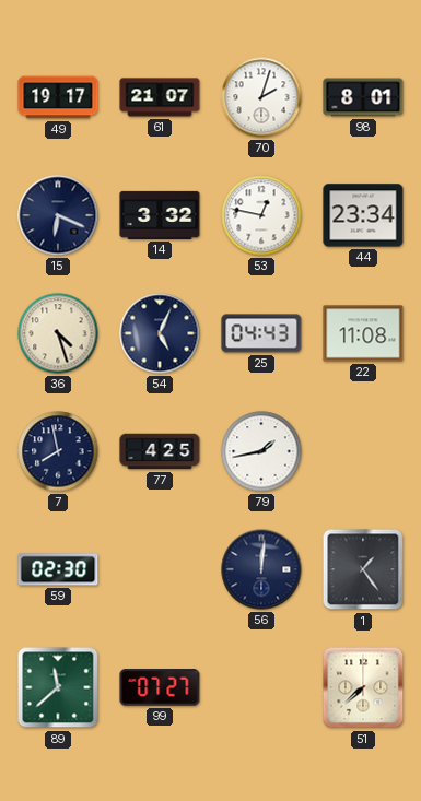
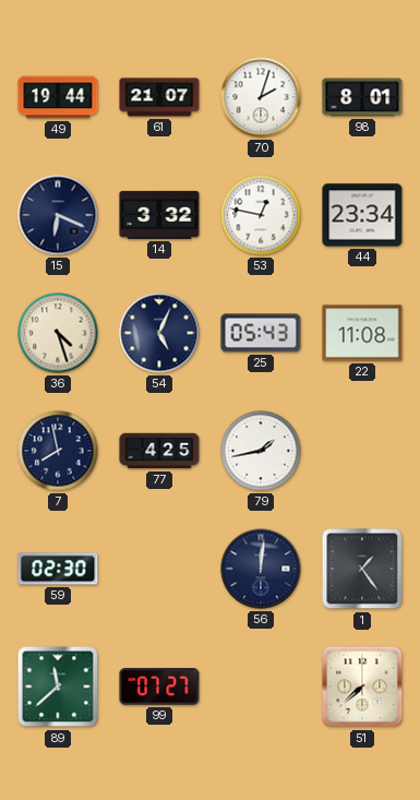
49: 19:17 -> 19:44
25: 04:43 -> 05:43
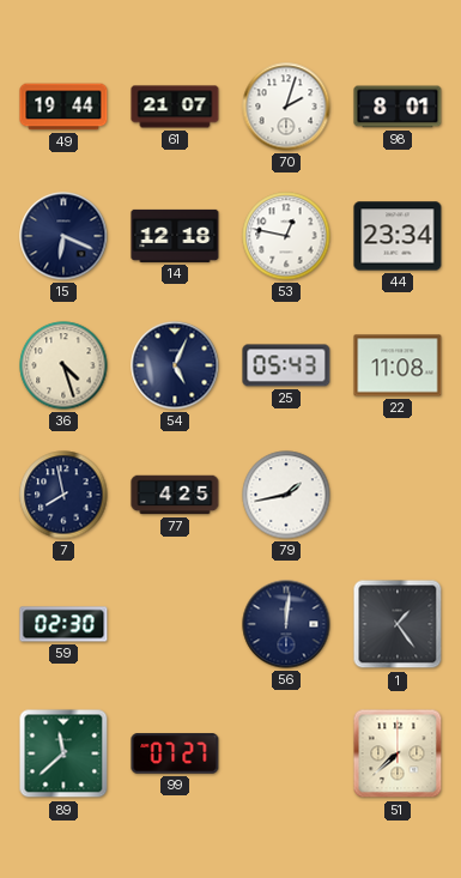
14: 3:32 -> 12:18
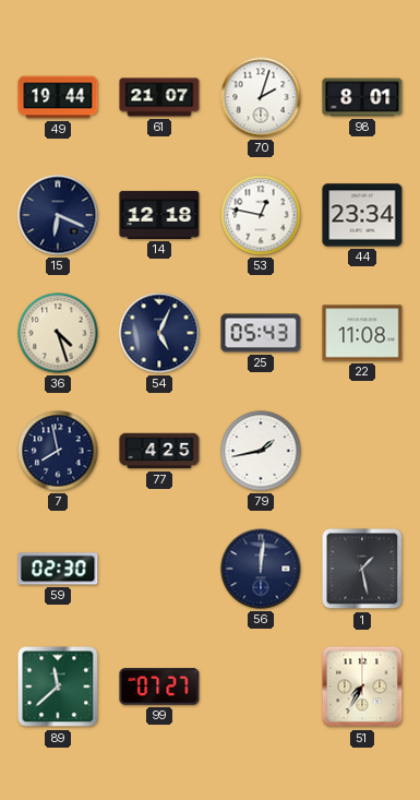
1: 1:24 -> 1:28
51: 7:38 -> 7:35
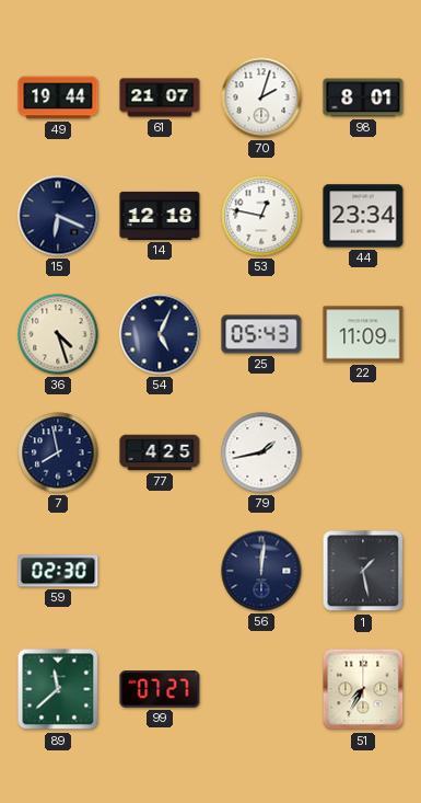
22: 11:08 -> 11:09
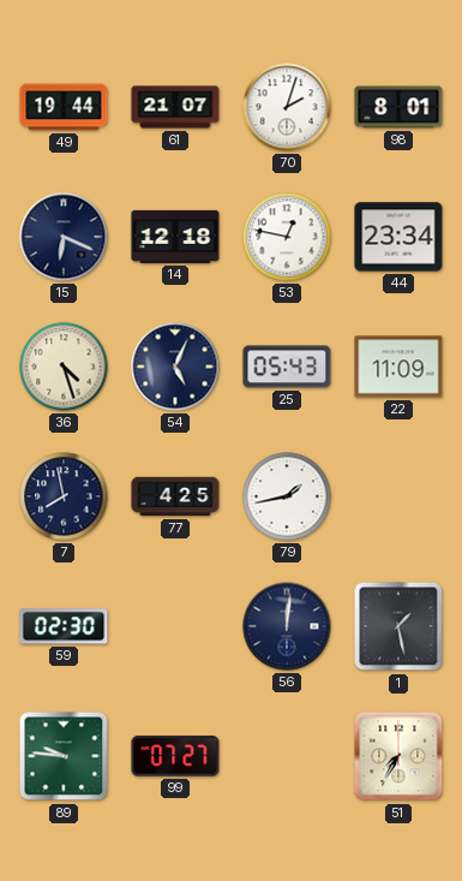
89: 11:38 -> 9:46
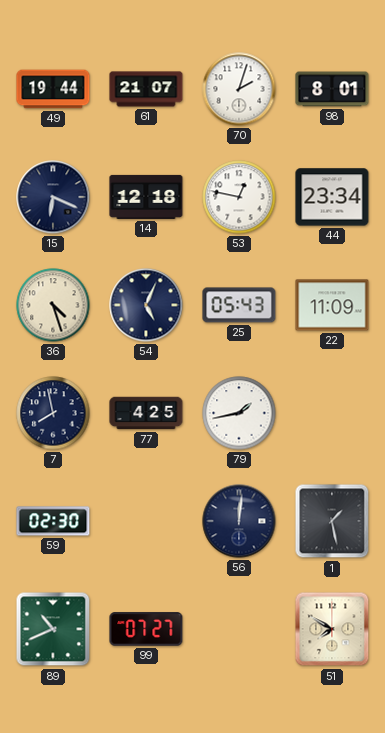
89: 9:46 -> 10:41
51: 7:35 -> 7:50
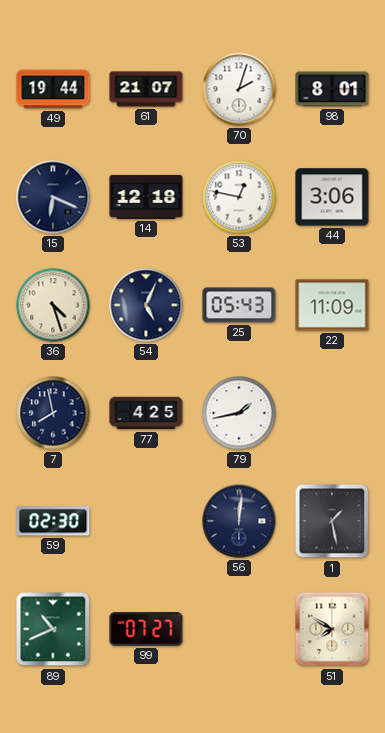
44: 23:34 -> 3:06
